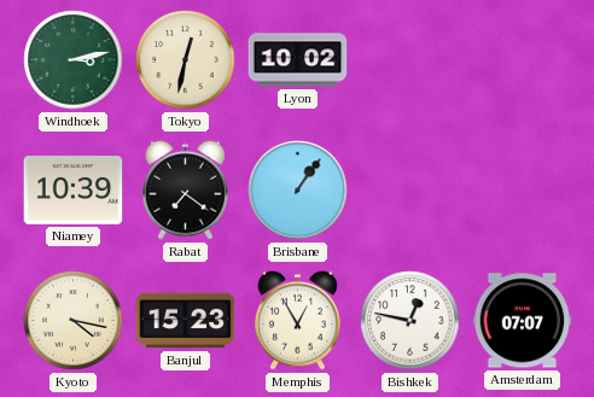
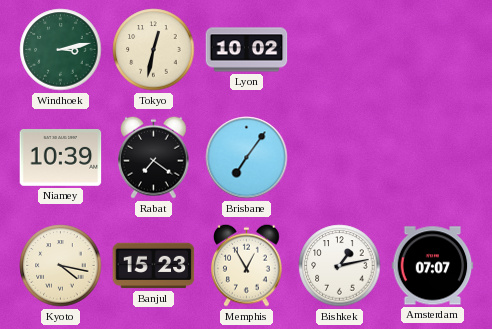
Brisbane: 1:06 -> 7:06
Bishkek: 12:47 -> 1:13
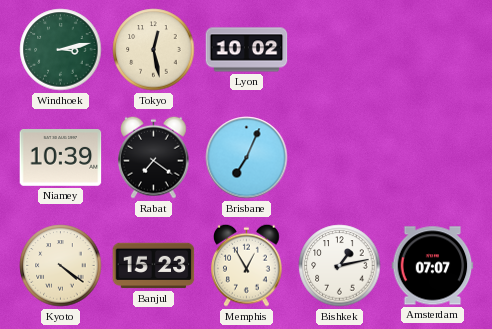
Tokyo: 12:32 -> 12:28
Brisbane: 7:06 -> 7:04
Kyoto: 4:17 -> 4:21
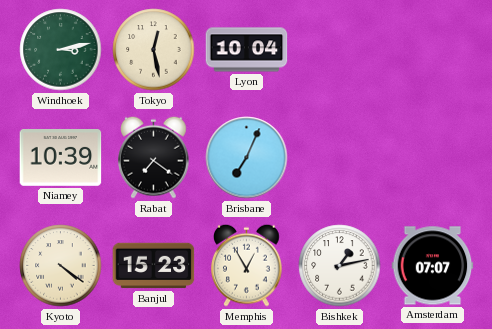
Lyon: 10:02 -> 10:04
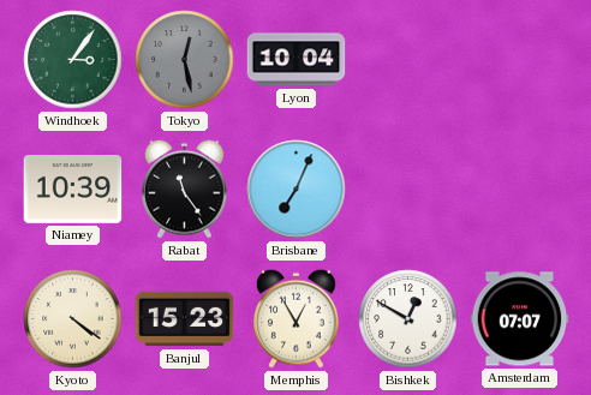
Windhoek: 3:13 -> 3:06
Tokyo dial: cream -> grey
Rabat: 7:21 -> 11:24
Bishkek: 1:13 -> 12:50
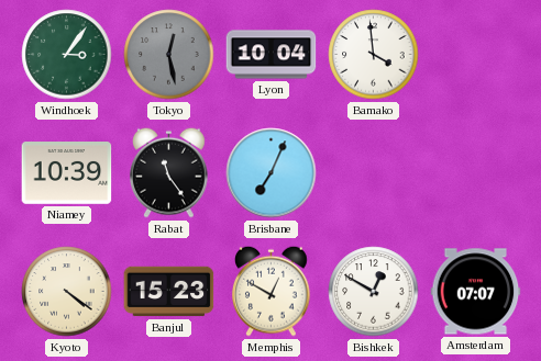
Bamako: none -> 3:59
Memphis: 12:55 -> 12:50
